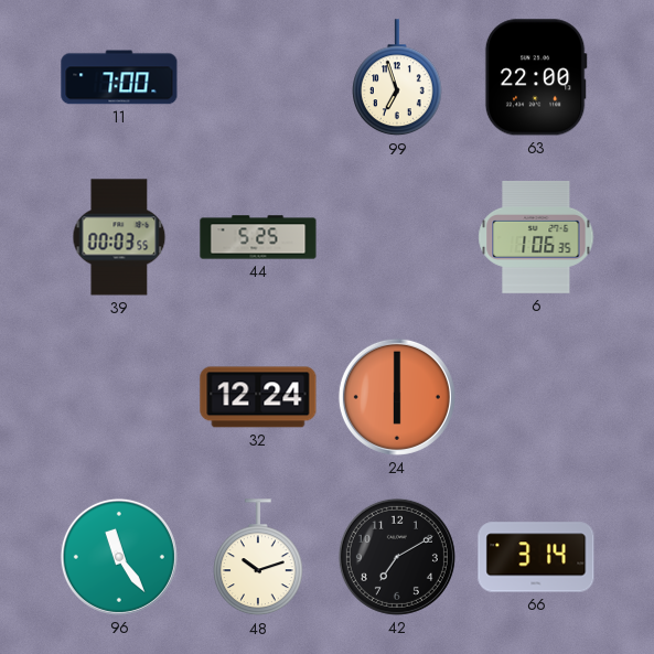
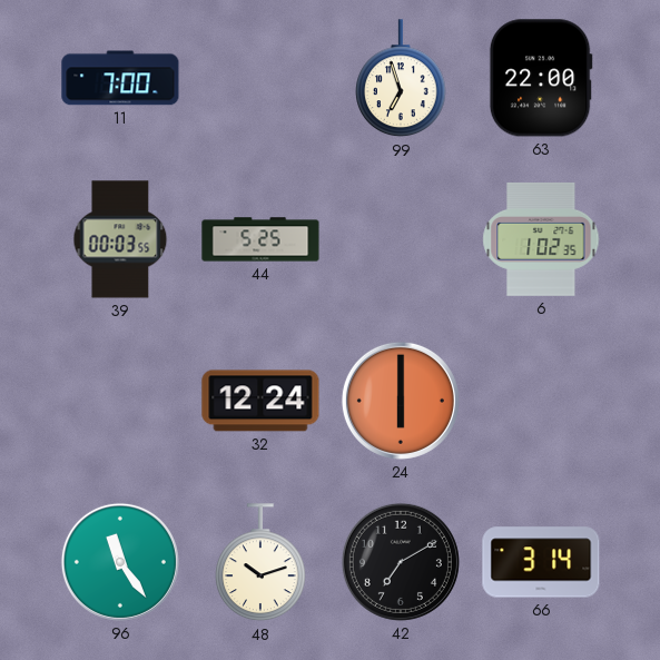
6: 1:06 -> 1:02
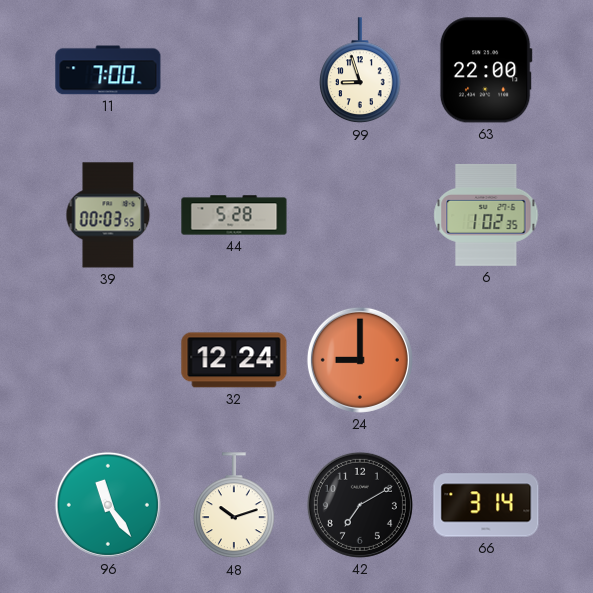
99: 6:57 -> 8:57
44: 5:25 -> 5:28
24: 6:00 -> 9:00
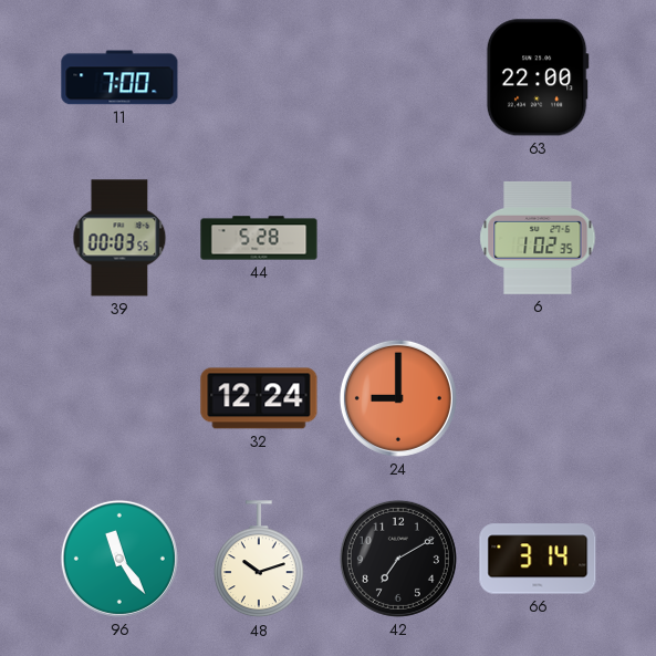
99: 8:57 -> none
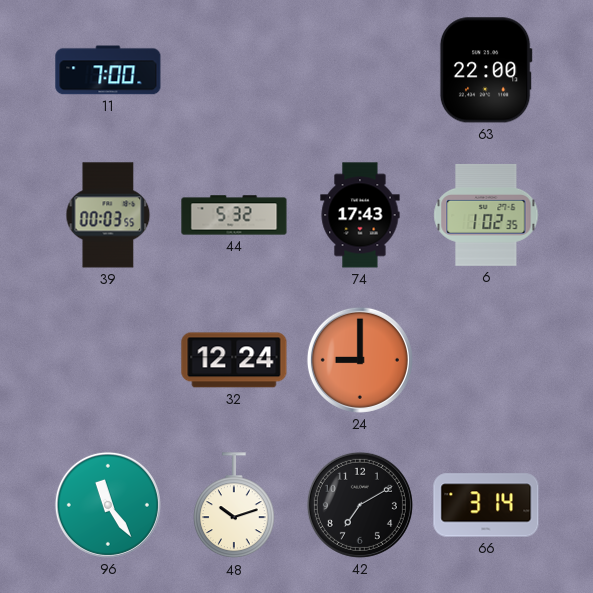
44: 5:28 -> 5:32
74: none -> 17:43
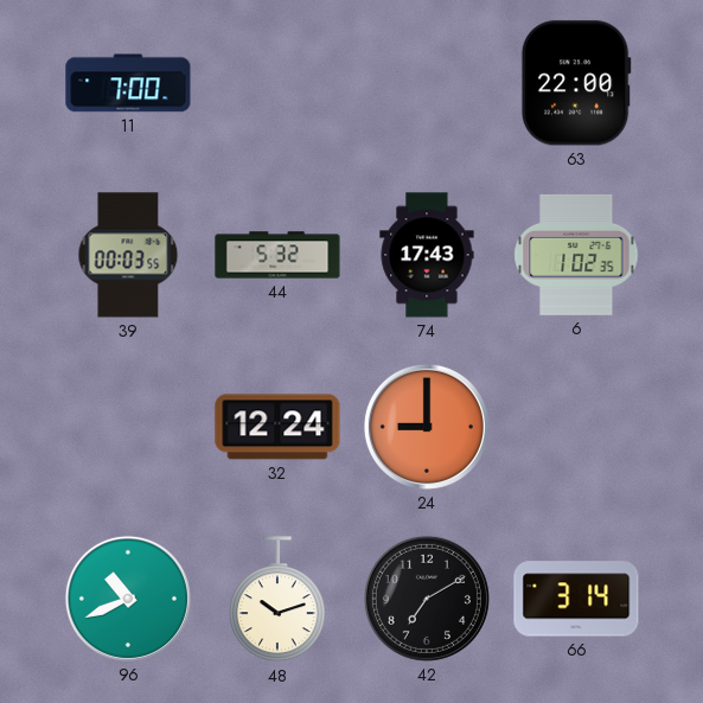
96: 11:24 -> 10:41
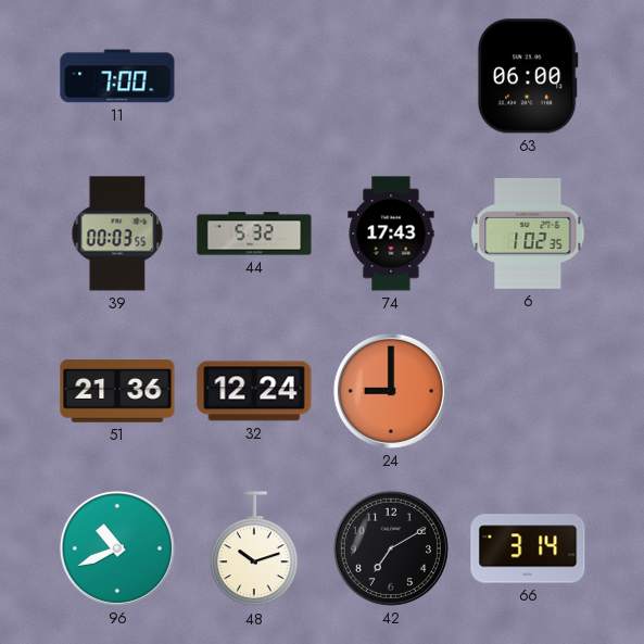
63: 22:00 -> 06:00
51: none -> 21:36
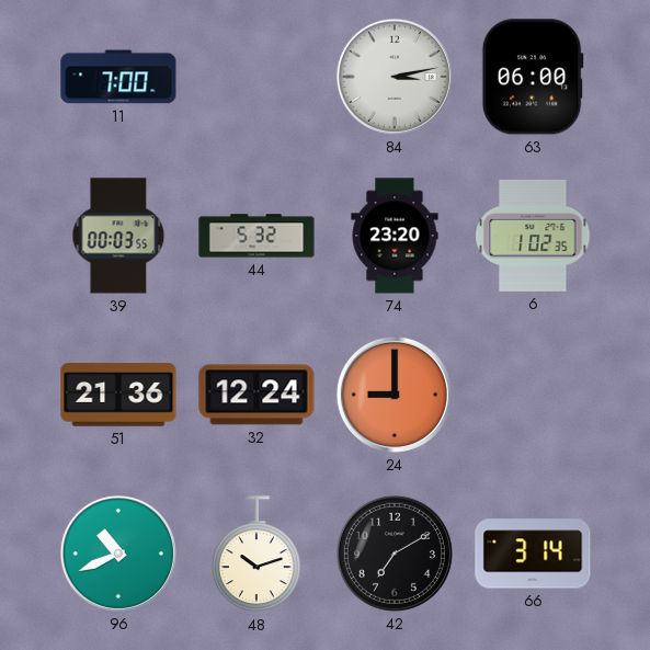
84: none -> 3:13
74: 17:43 -> 23:20
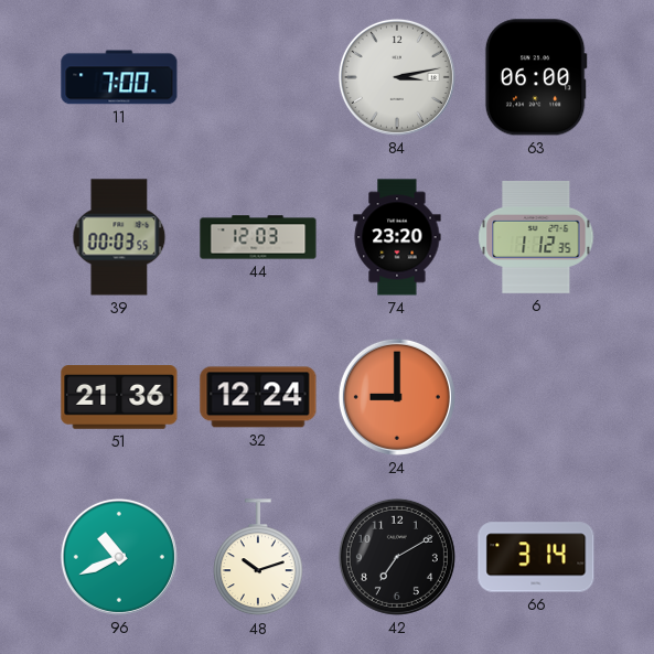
44: 5:32 -> 12:03
6: 1:02 -> 1:12
